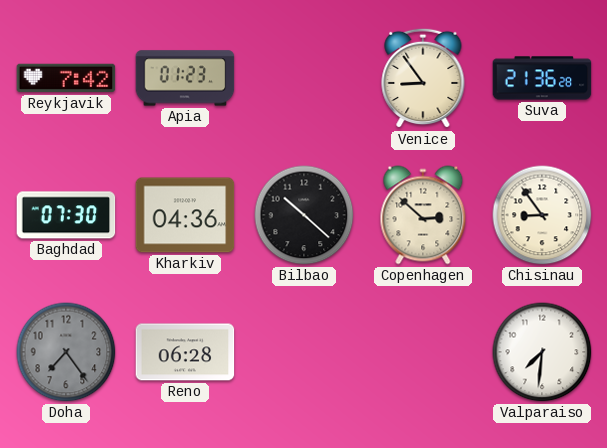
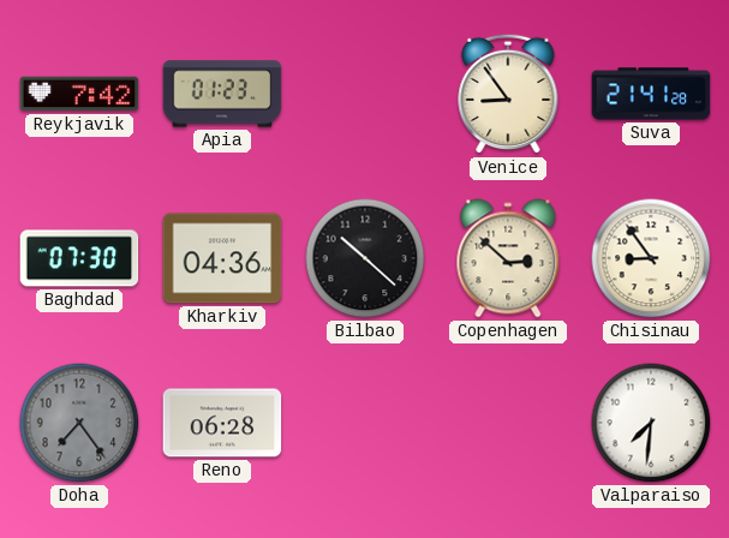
Suva: 21:36 -> 21:41
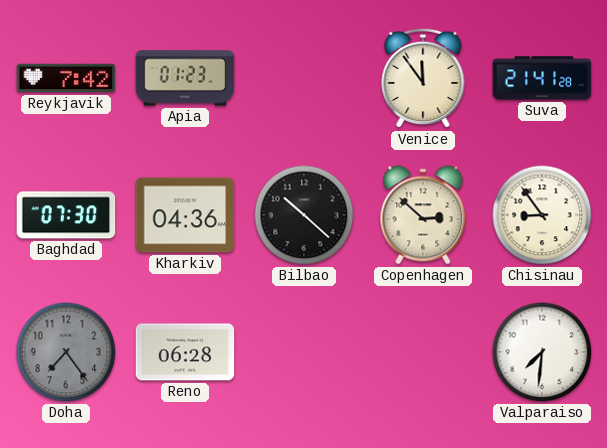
Venice: 8:54 -> 11:54
